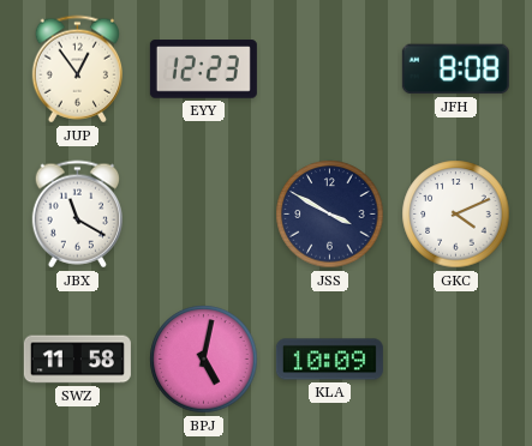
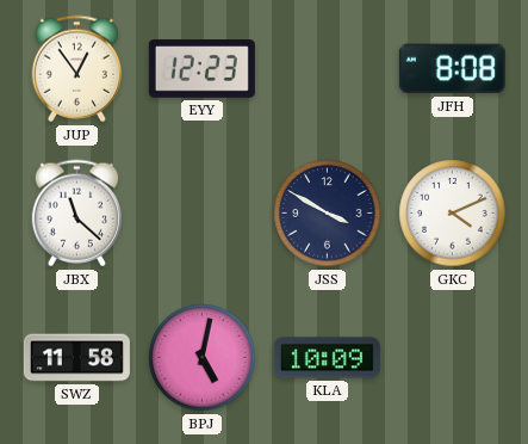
JBX: 11:20 -> 11:22
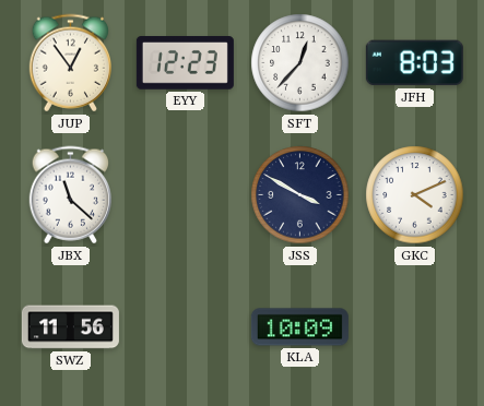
SFT: none -> 12:37
JFH: 8:08 -> 8:03
SWZ: 11:58 -> 11:56
BPJ: 5:02 -> none
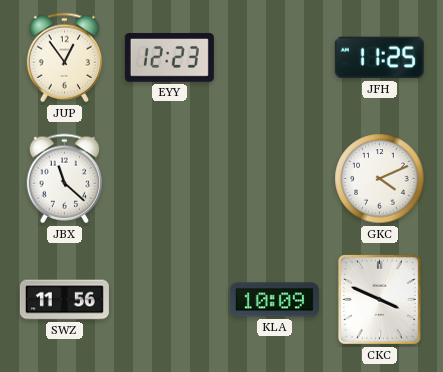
SFT: 12:37 -> none
JFH: 8:03 -> 11:25
JSS: 3:50 -> none
CKC: none -> 3:49
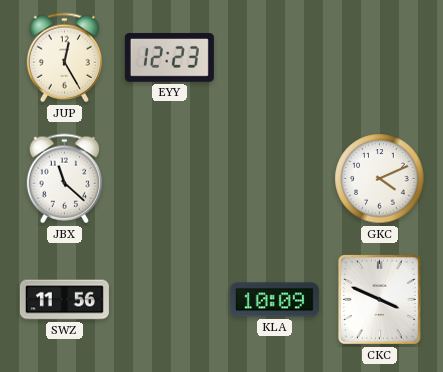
JUP: 12:54 -> 12:25
JFH: 11:25 -> none
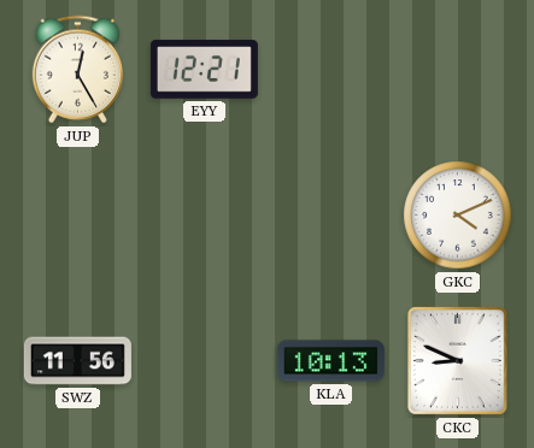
EYY: 12:23 -> 12:21
JBX: 11:22 -> none
KLA: 10:09 -> 10:13
CKC: 3:49 -> 8:49
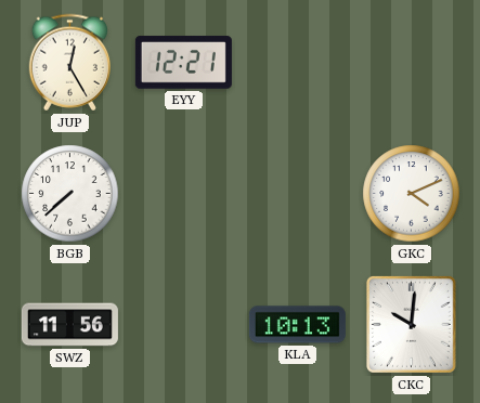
BGB: none -> 7:38
CKC: 8:49 -> 10:01
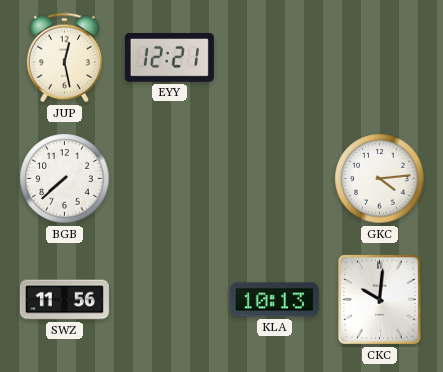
JUP: 12:25 -> 12:28
GKC: 4:11 -> 4:14
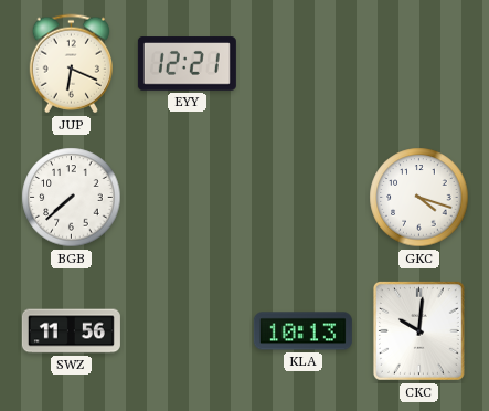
JUP: 12:28 -> 6:19
GKC: 4:14 -> 4:18
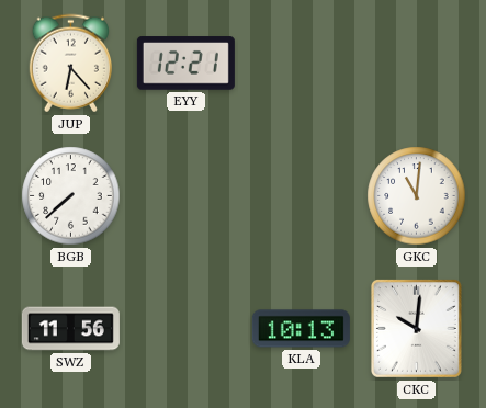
JUP: 6:19 -> 6:23
GKC: 4:18 -> 11:01
